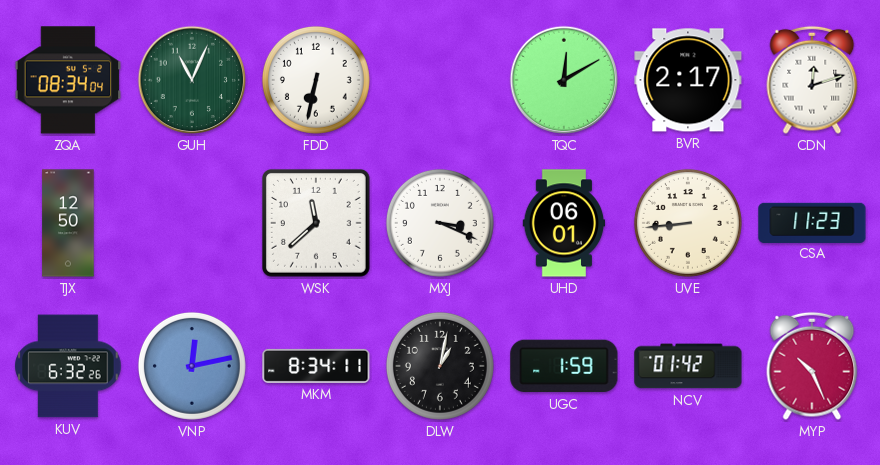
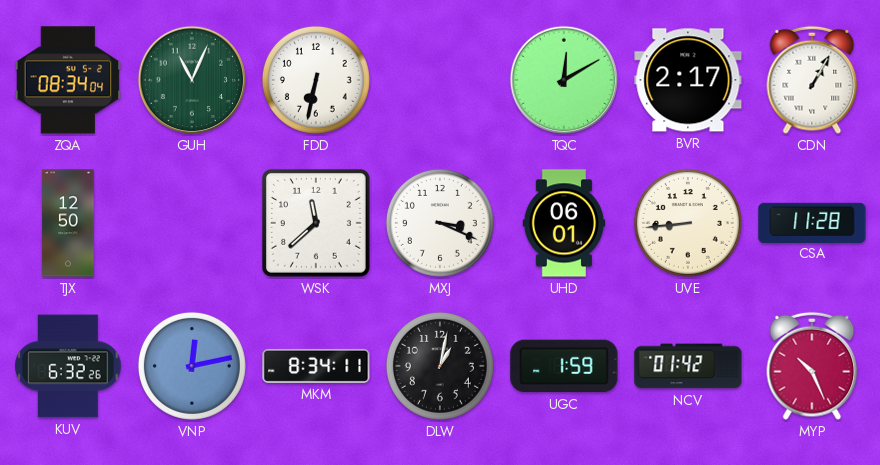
CDN: 12:12 -> 1:05
CSA: 11:23 -> 11:28
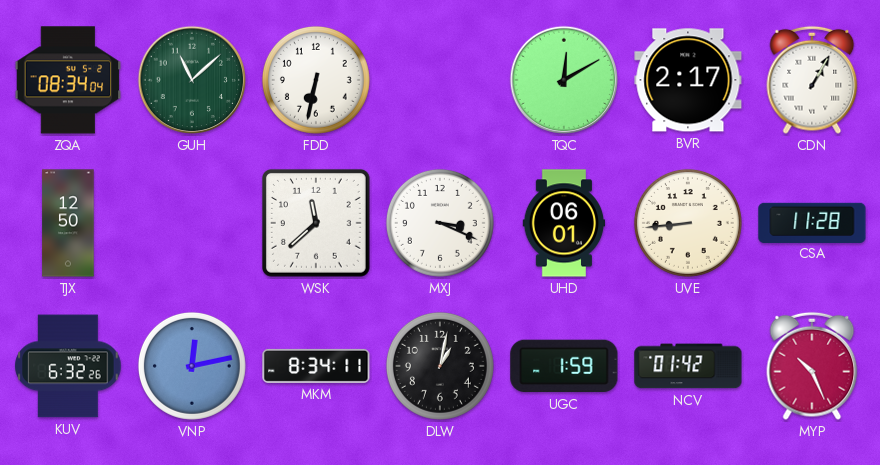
GUH: 11:04 -> 11:08
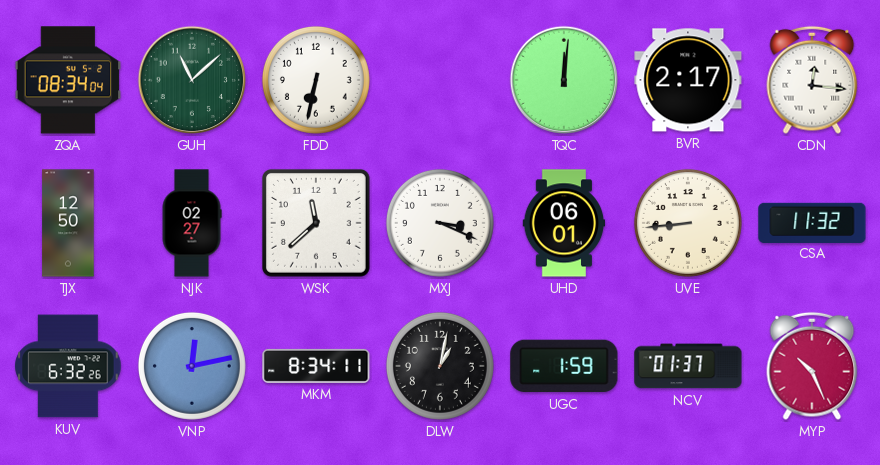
TQC: 12:10 -> 12:01
CDN: 1:05 -> 12:16
NJK: none -> 02:27
CSA: 11:28 -> 11:32
NCV: 01:42 -> 01:37
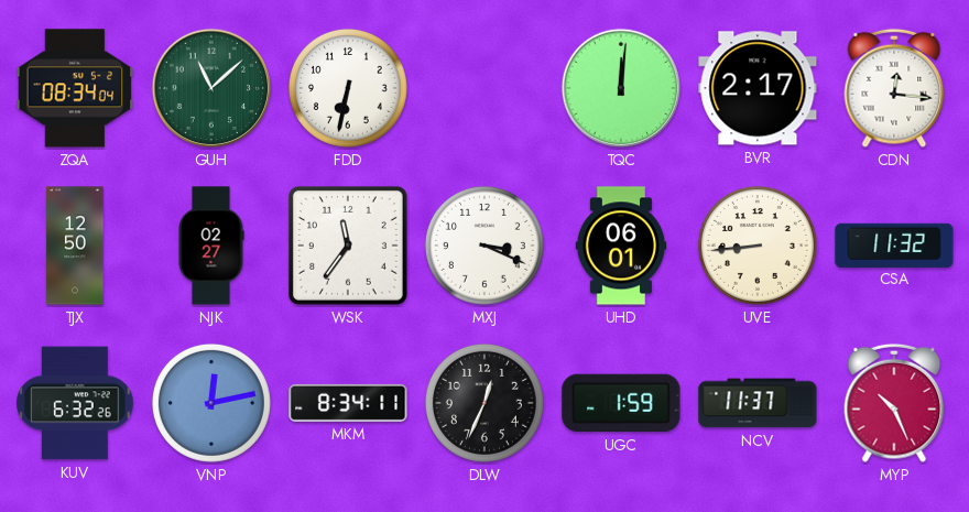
WSK: 11:38 -> 11:36
DLW: 1:02 -> 12:34
NCV: 01:37 -> 11:37
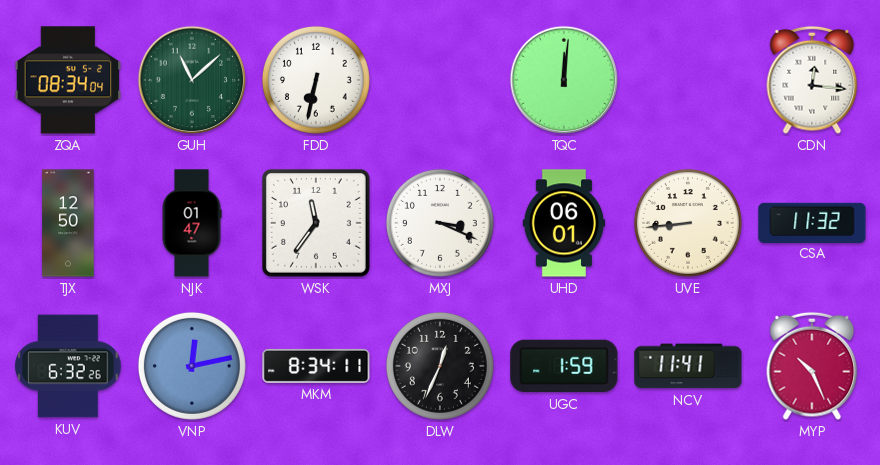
BVR: 2:17 -> none
NJK: 02:27 -> 01:47
NCV: 11:37 -> 11:41
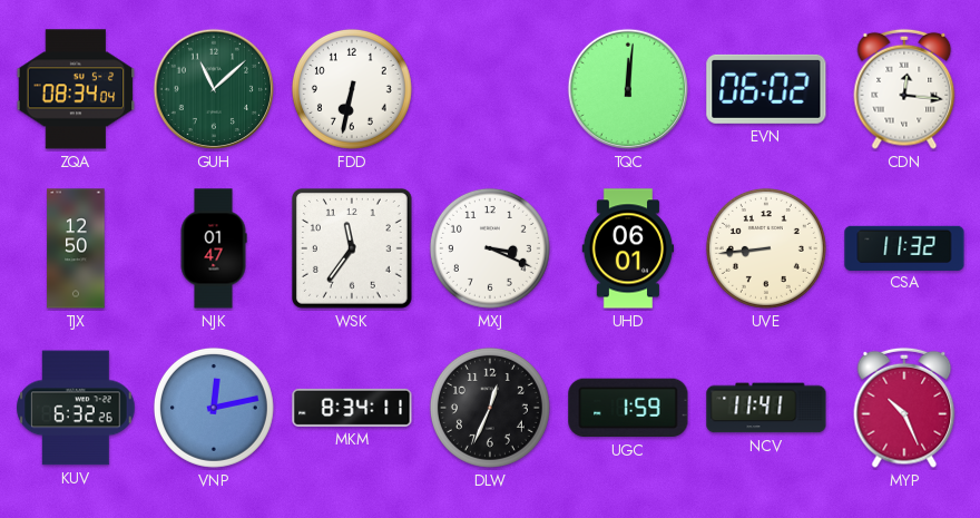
EVN: none -> 06:02
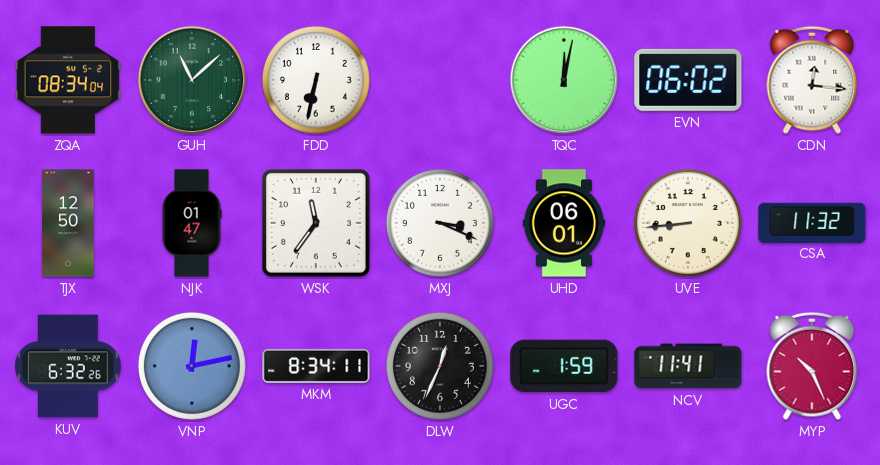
TQC: 12:01 -> 12:02
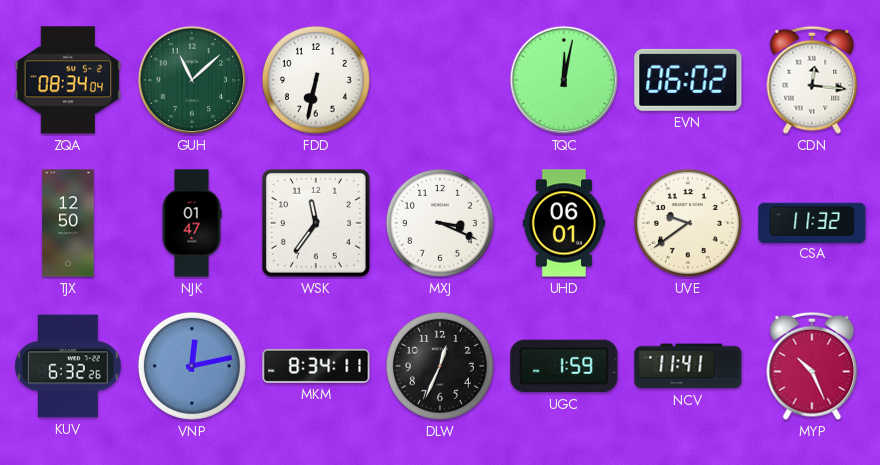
UVE: 8:44 -> 9:39
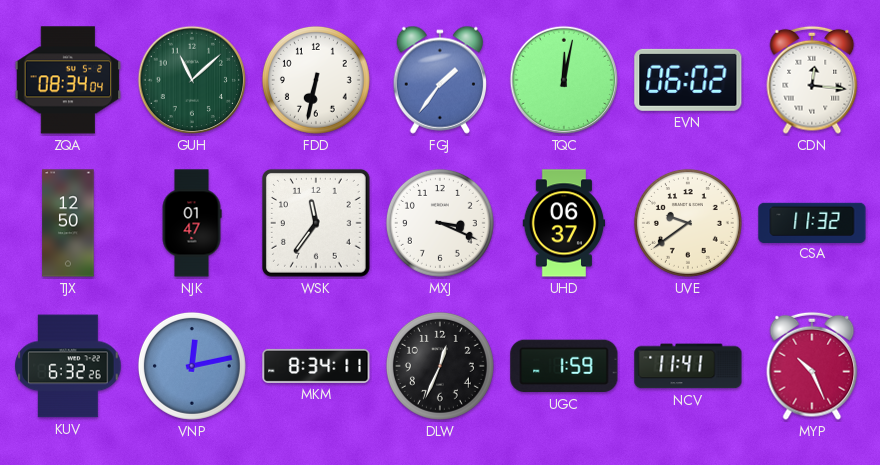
FGJ: none -> 1:36
UHD: 06:01 -> 06:37
